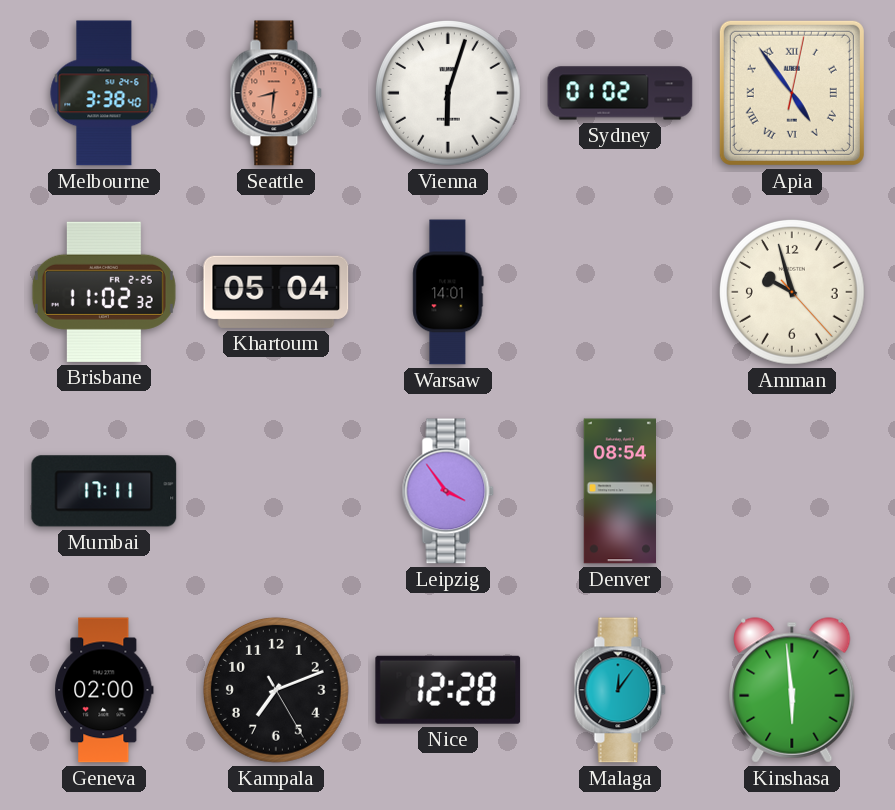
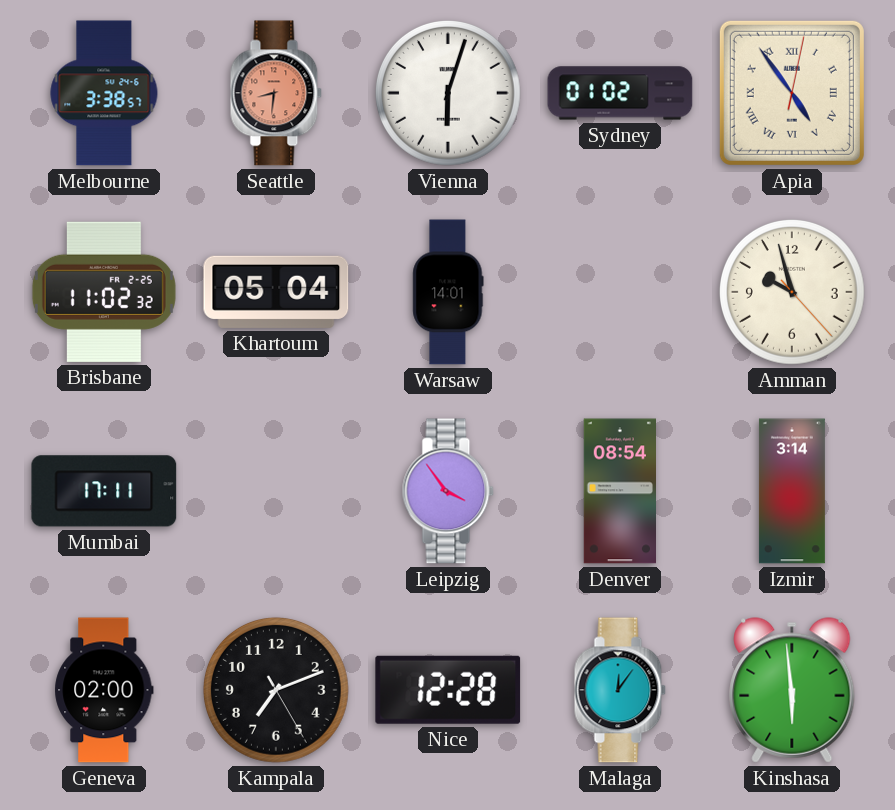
Melbourne: 3:38:40 -> 3:38:57
Izmir: none -> 3:14
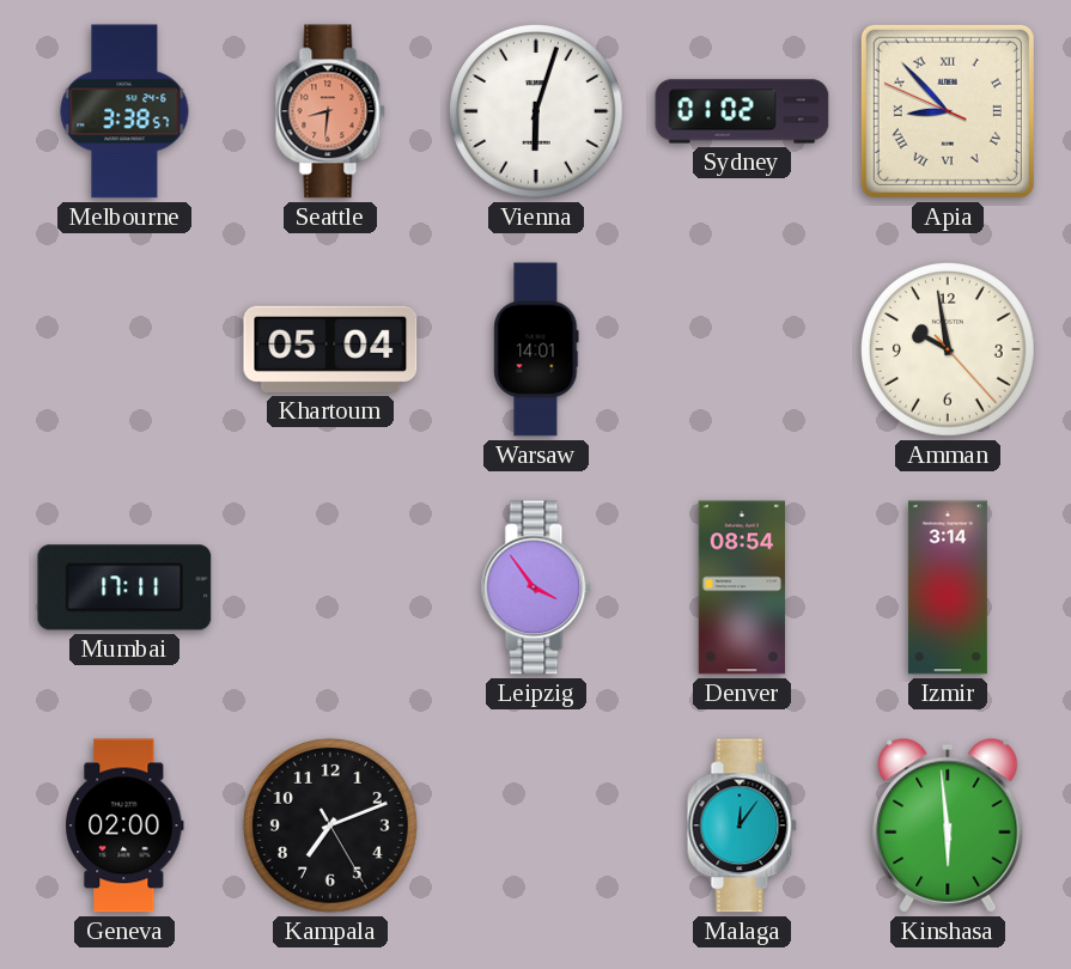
Apia: 4:54 -> 8:52
Brisbane: 11:02 -> none
Amman: 9:57 -> 9:58
Nice: 12:28 -> none
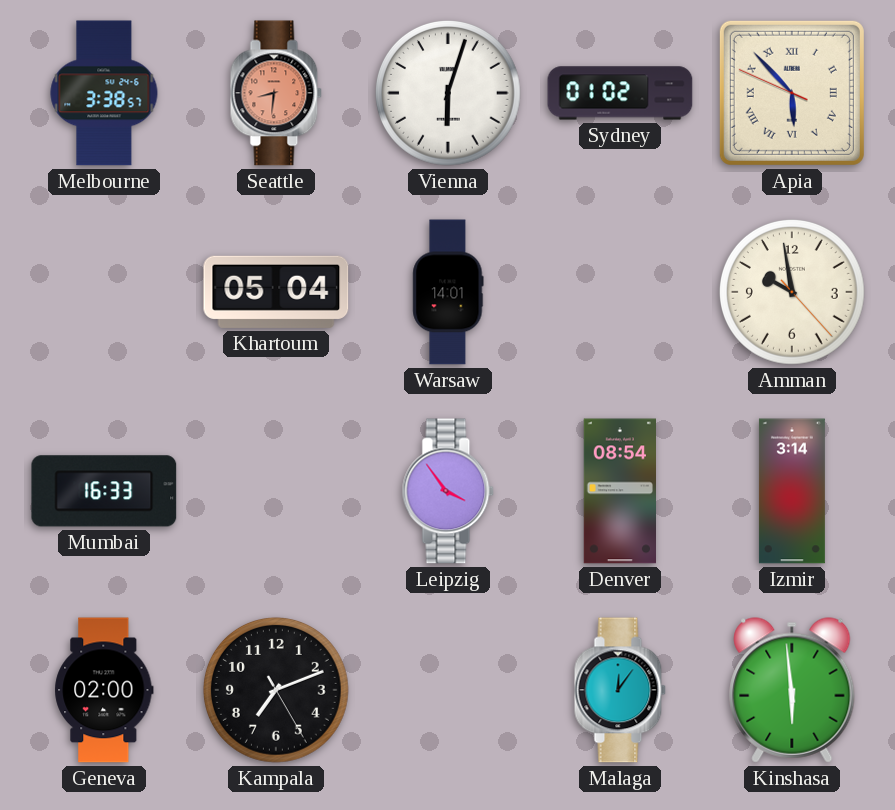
Apia: 8:52 -> 5:52
Mumbai: 17:11 -> 16:33
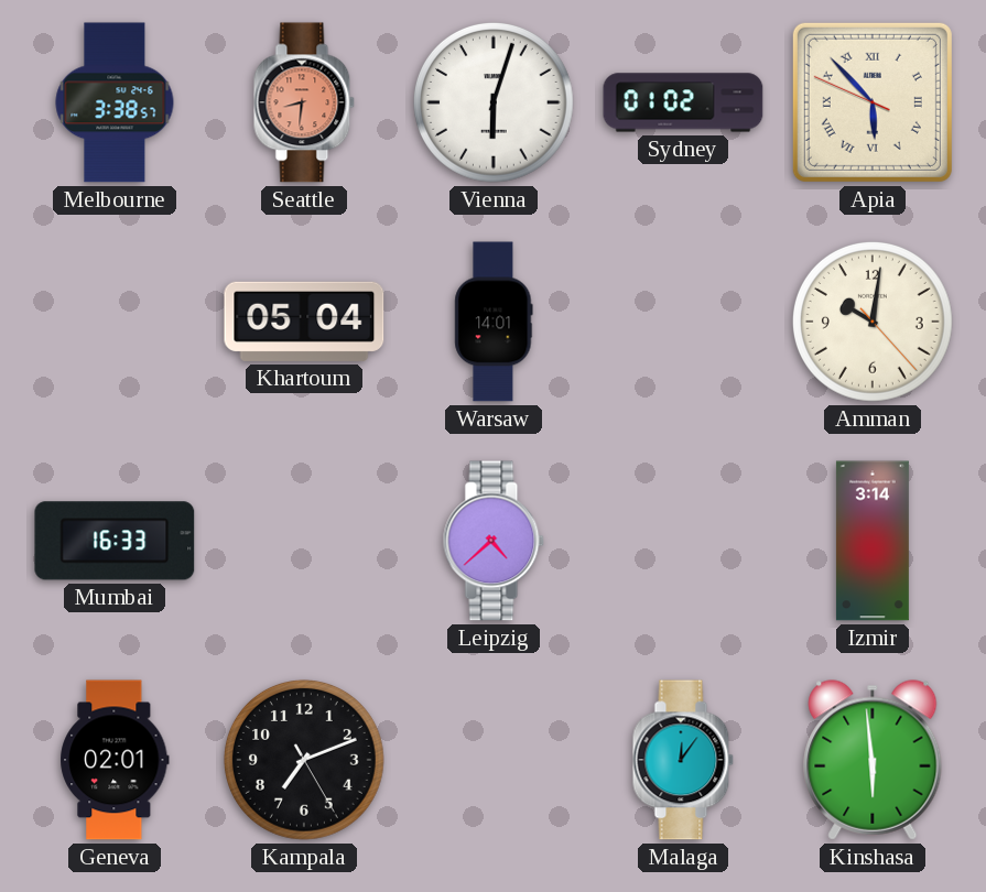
Amman: 9:58 -> 10:01
Leipzig: 3:54 -> 4:38
Denver: 08:54 -> none
Geneva: 02:00 -> 02:01
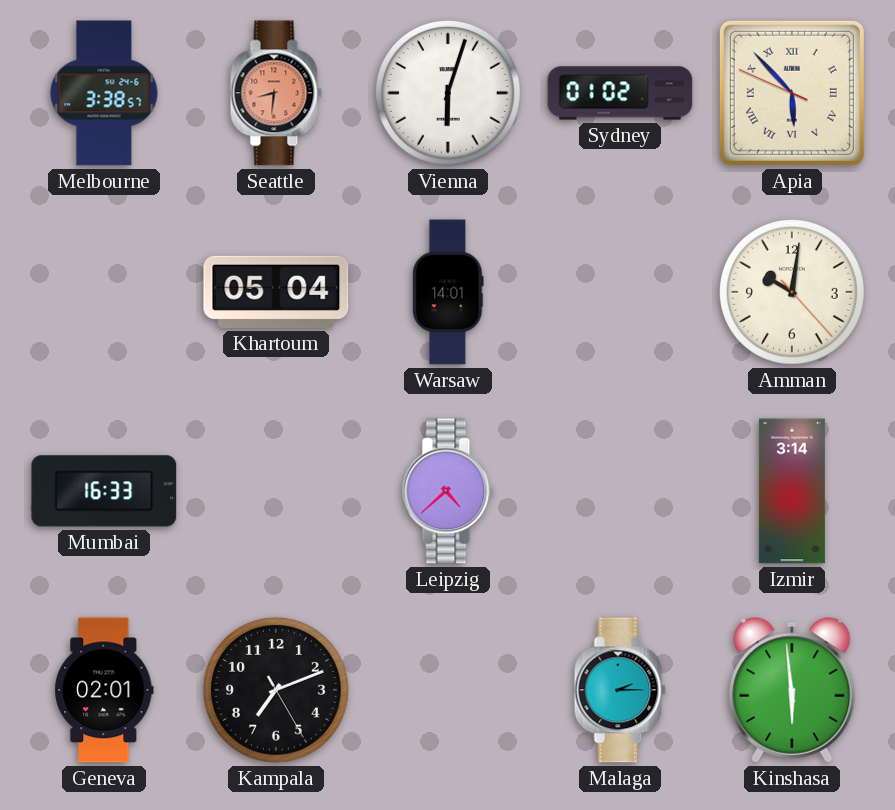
Malaga: 12:06 -> 2:15
